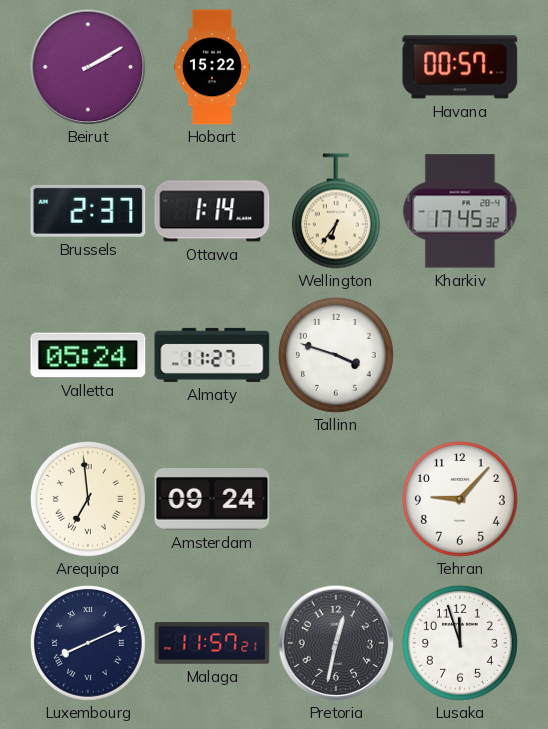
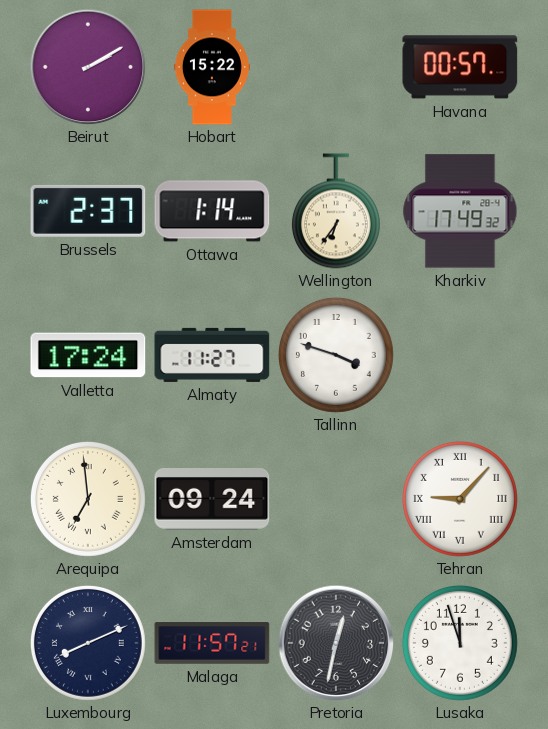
Kharkiv: 17:45 -> 17:49
Valletta: 05:24 -> 17:24
Tehran numerals: Arabic -> Roman
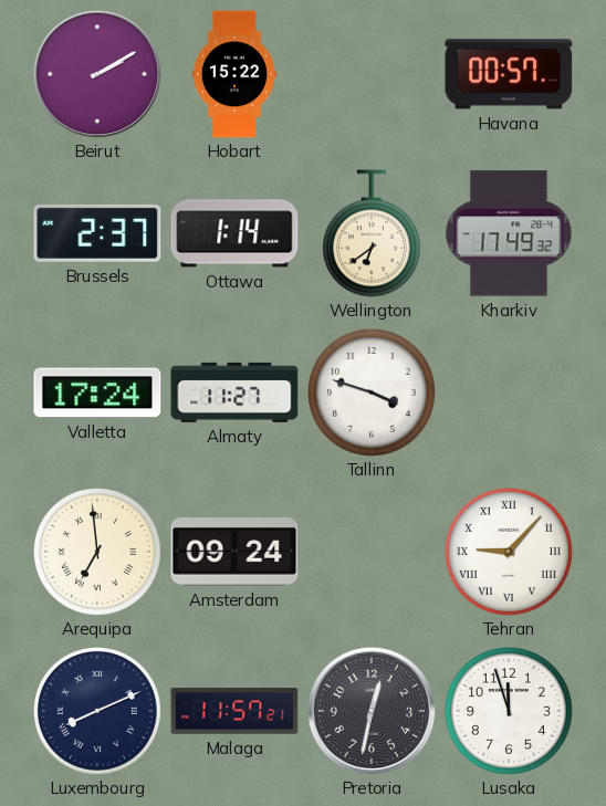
Wellington: 6:36 -> 6:39
